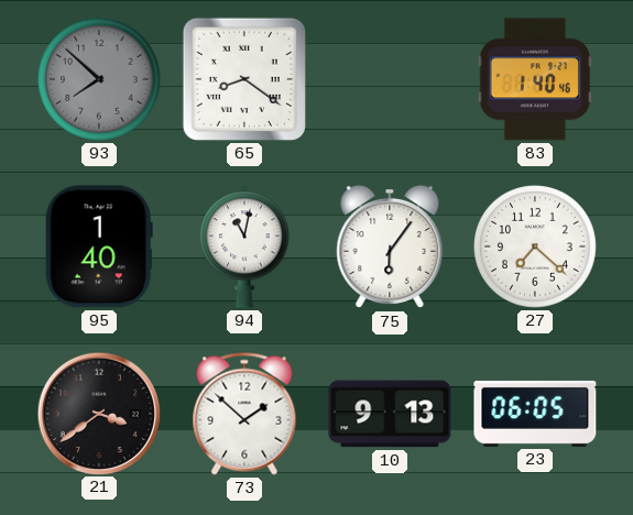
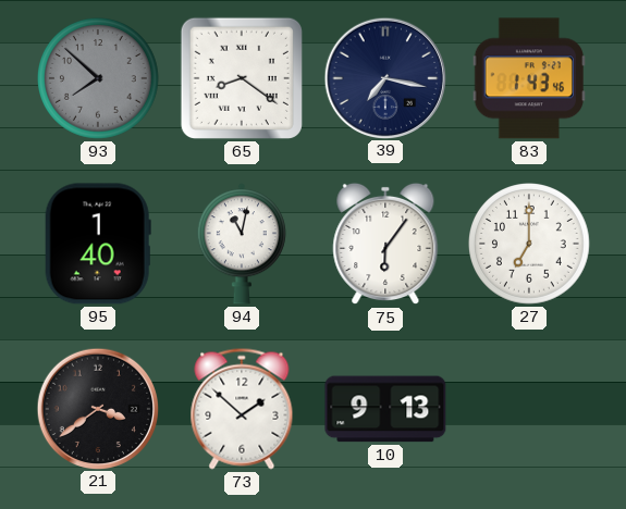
39: none -> 7:17
83: 1:40 -> 1:43
27: 7:22 -> 7:00
23: 06:05 -> none
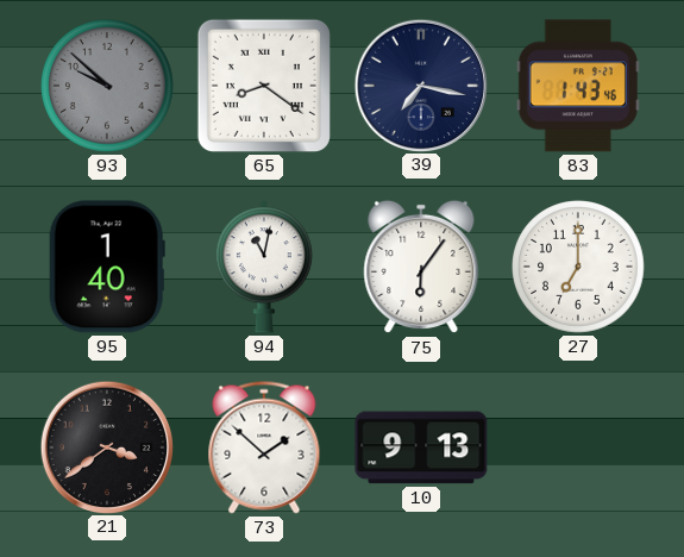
93: 7:52 -> 9:52
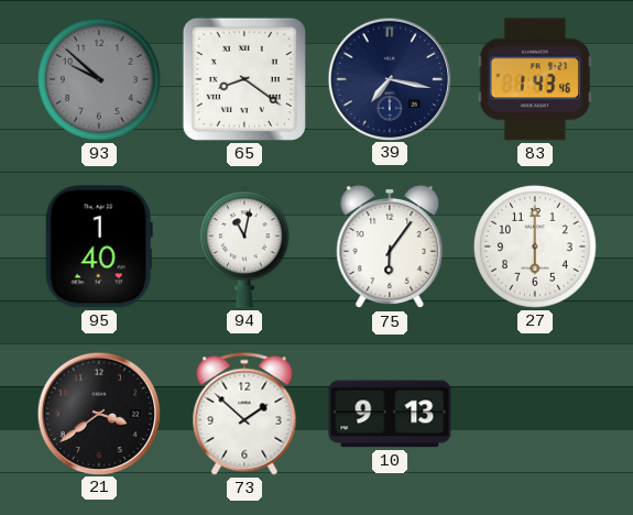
27: 7:00 -> 6:00
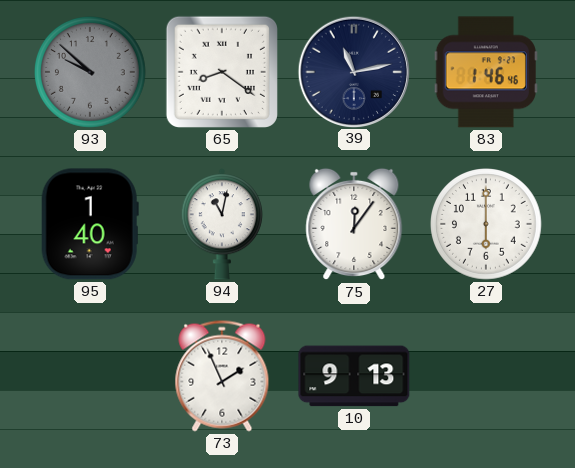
39: 7:17 -> 11:13
83: 1:43 -> 1:46
75: 6:06 -> 12:06
21: 3:39 -> none
73: 1:52 -> 1:56
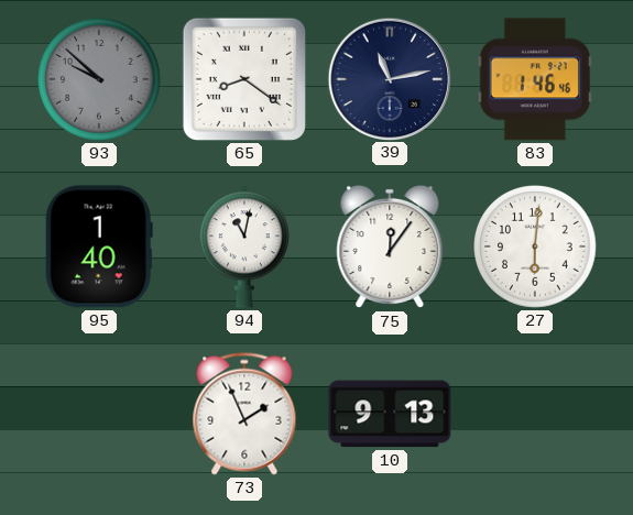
27: 6:00 -> 6:01
